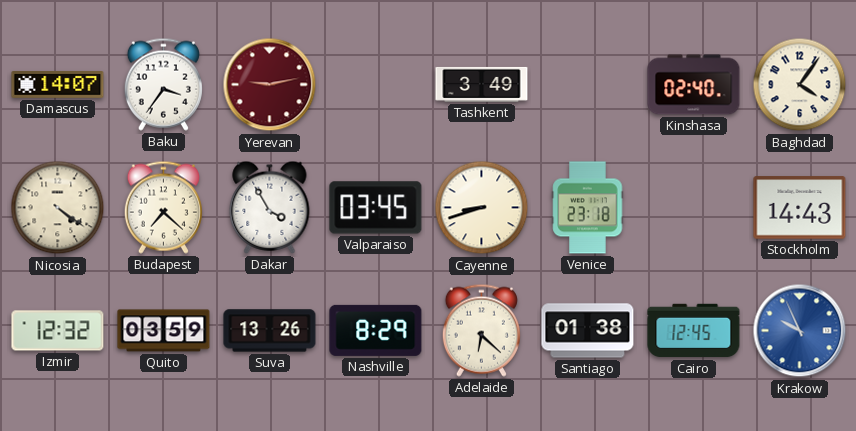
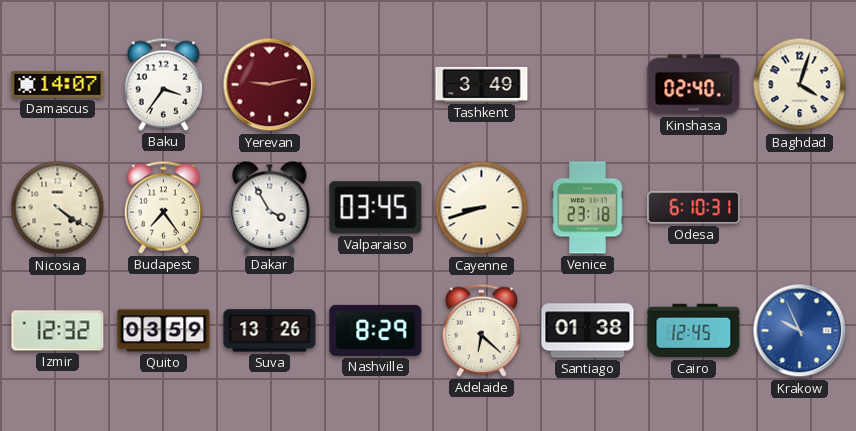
Baghdad: 4:06 -> 4:03
Budapest: 7:22 -> 7:24
Odesa: none -> 6:10
Stockholm: 14:43 -> none
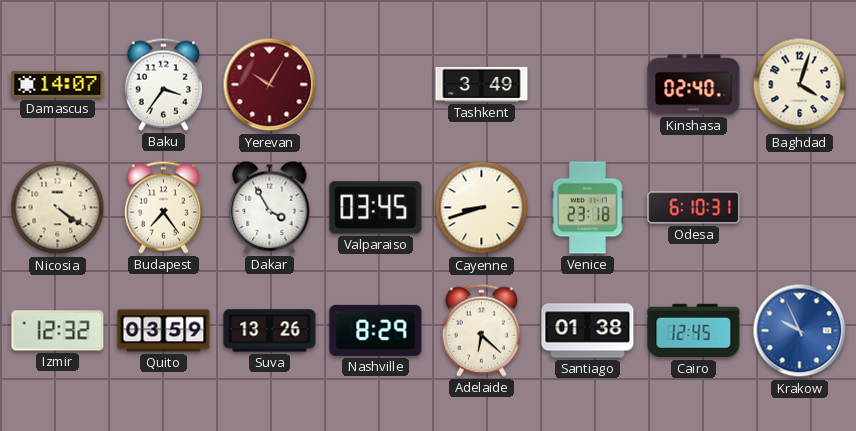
Yerevan: 9:13 -> 10:05
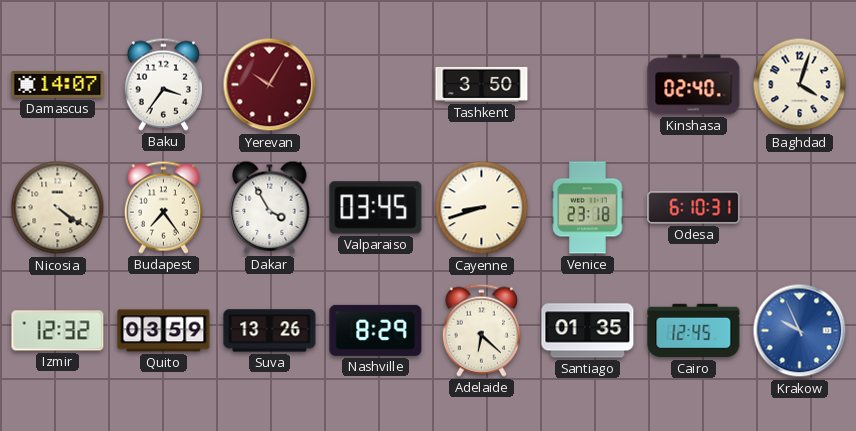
Tashkent: 3:49 -> 3:50
Santiago: 01:38 -> 01:35
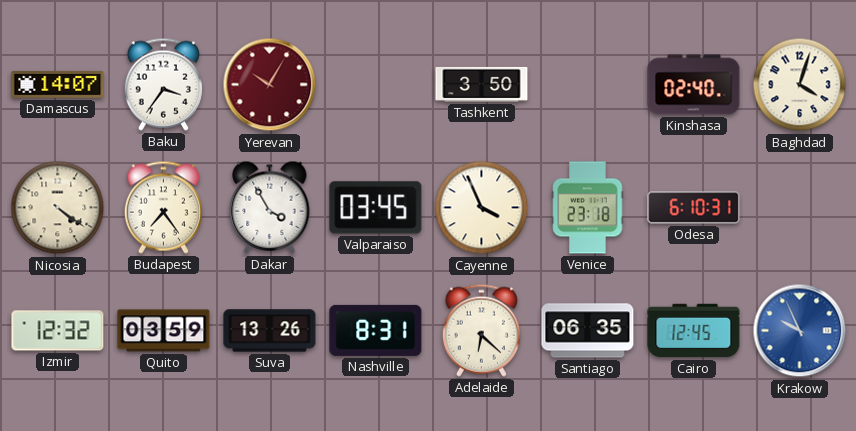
Cayenne: 8:42 -> 3:56
Nashville: 8:29 -> 8:31
Santiago: 01:35 -> 06:35
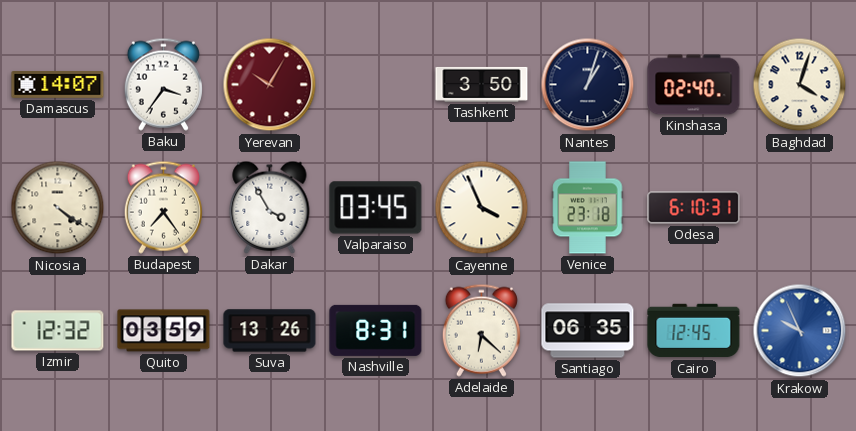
Nantes: none -> 1:03
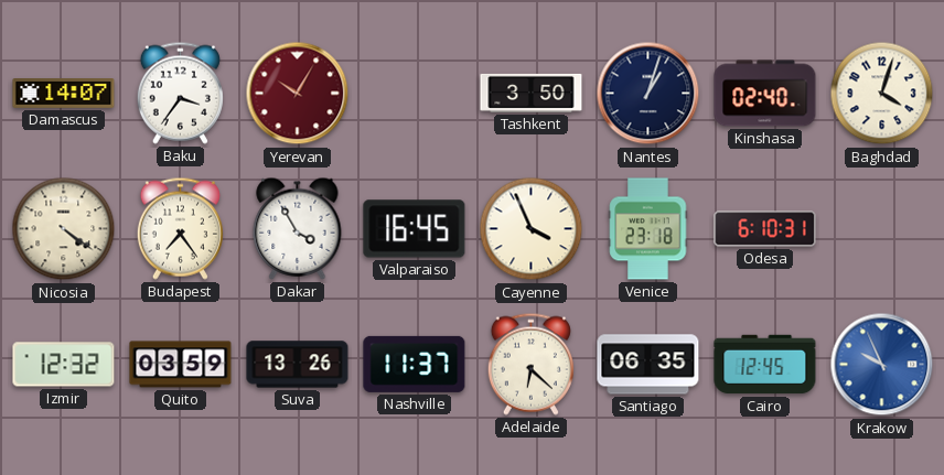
Valparaiso: 03:45 -> 16:45
Nashville: 8:31 -> 11:37
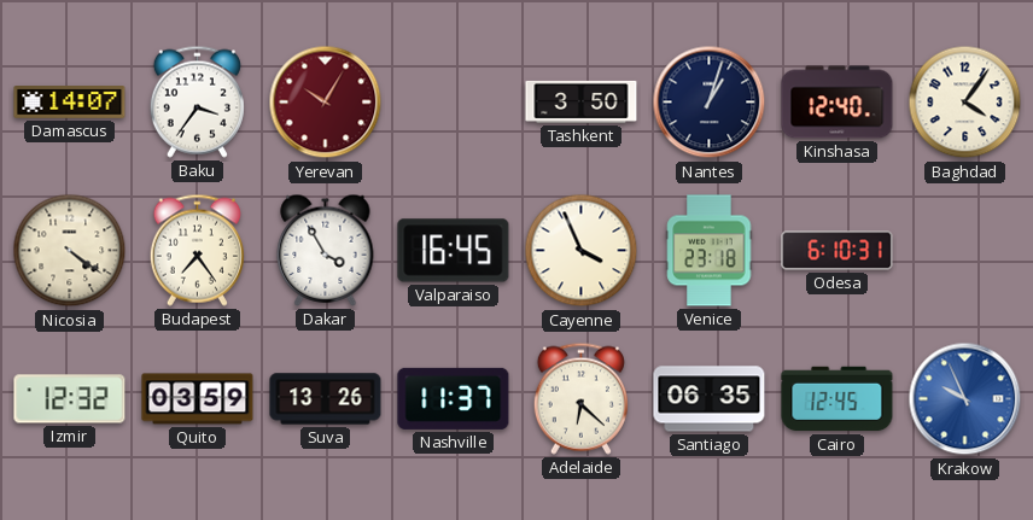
Kinshasa: 02:40 -> 12:40
Baghdad: 4:03 -> 4:06
